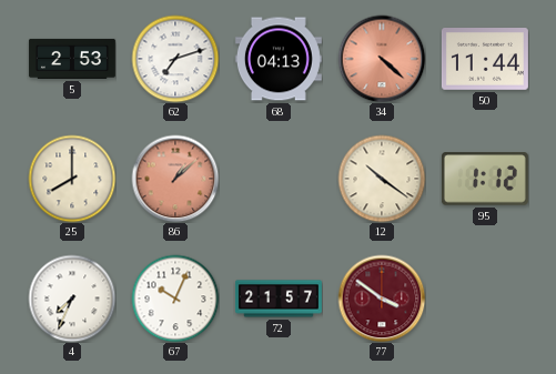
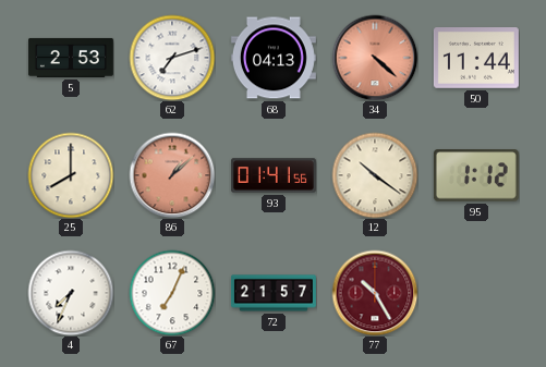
93: none -> 01:41
67: 10:04 -> 7:04
77: 3:51 -> 10:25
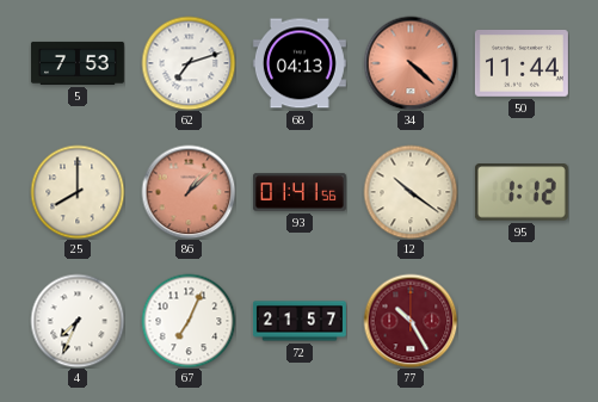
5: 2:53 -> 7:53
